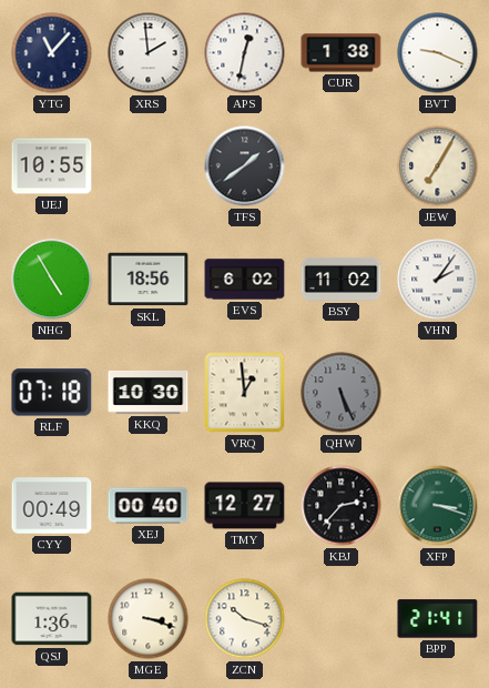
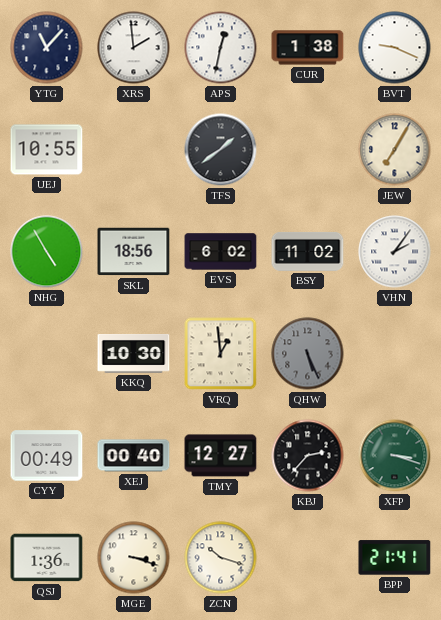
RLF: 07:18 -> none
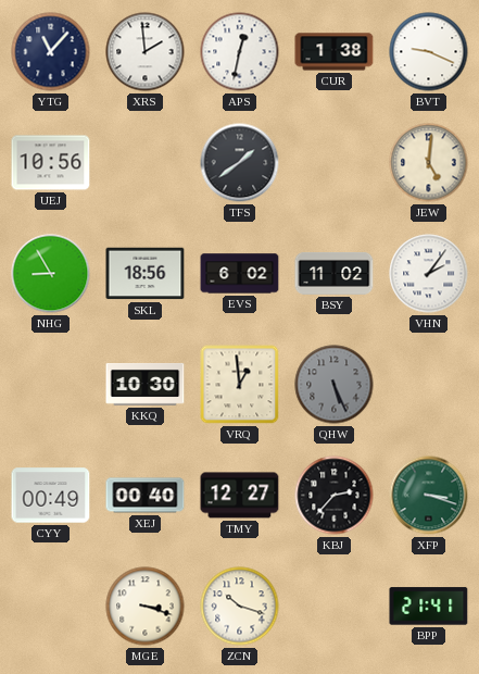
UEJ: 10:55 -> 10:56
JEW: 7:05 -> 5:01
NHG: 4:55 -> 8:55
QSJ: 1:36 -> none
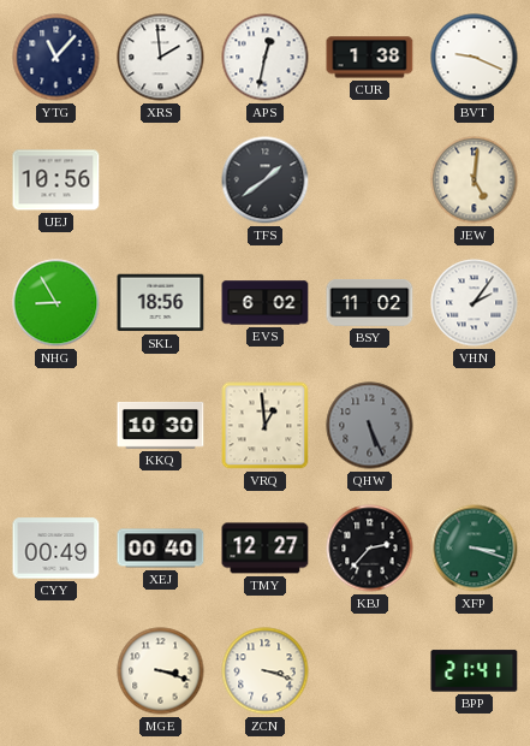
ZCN: 10:18 -> 3:18
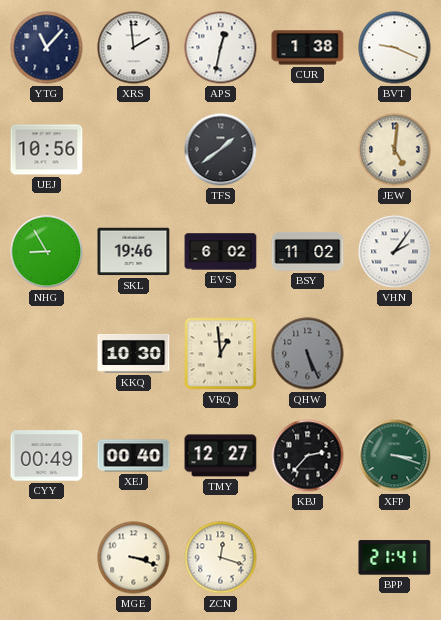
SKL: 18:56 -> 19:46
ZCN: 3:18 -> 12:18
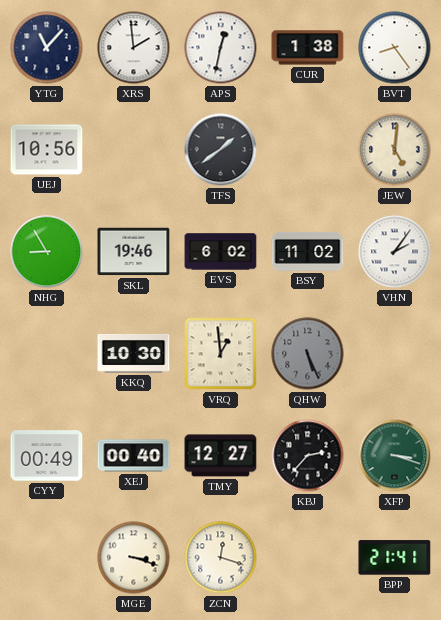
BVT: 9:19 -> 8:24
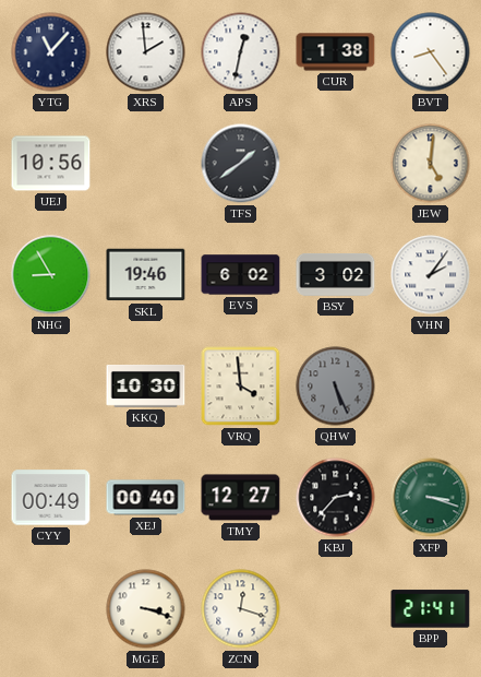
BSY: 11:02 -> 3:02
VRQ: 12:59 -> 3:59
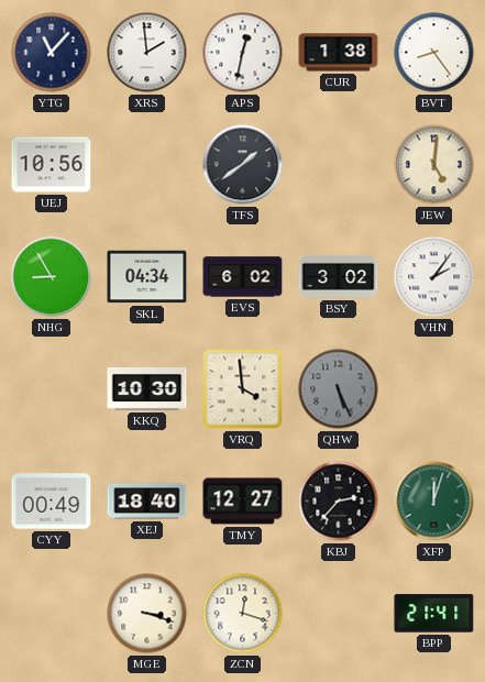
SKL: 19:46 -> 04:34
XEJ: 00:40 -> 18:40
XFP: 3:18 -> 12:03
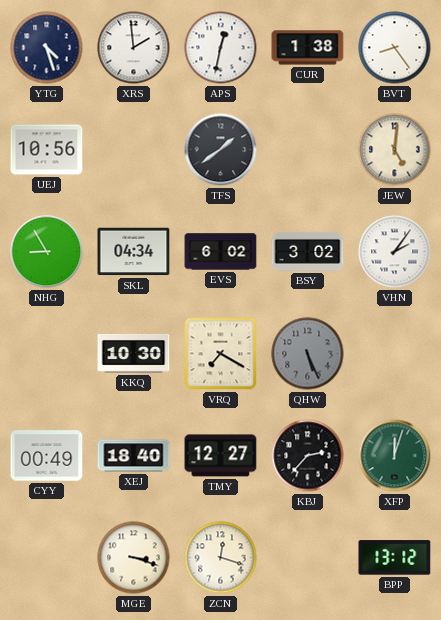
YTG: 11:07 -> 4:27
VRQ: 3:59 -> 7:20
BPP: 21:41 -> 13:12
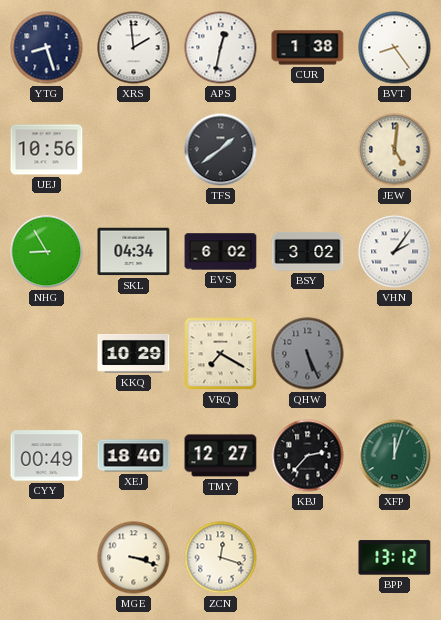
YTG: 4:27 -> 8:27
KKQ: 10:30 -> 10:29
